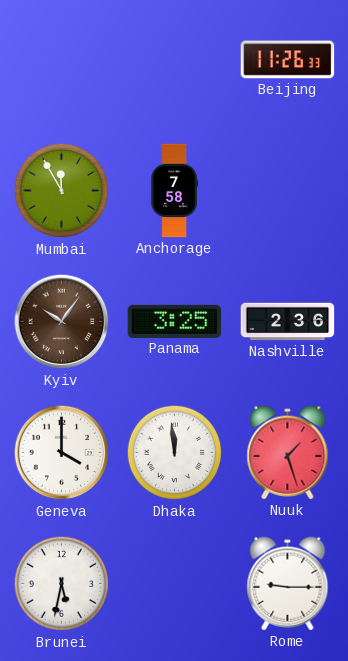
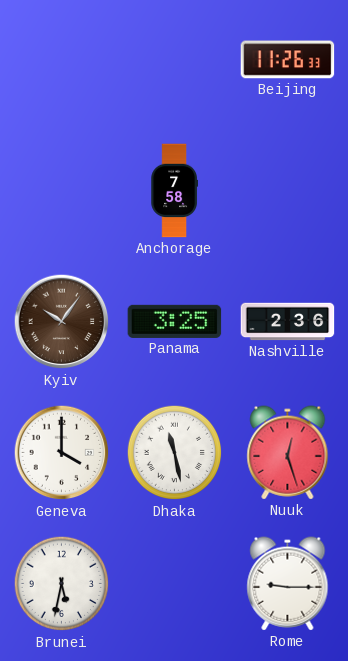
Mumbai: 11:55 -> none
Dhaka: 11:59 -> 11:28
Nuuk: 1:27 -> 12:27
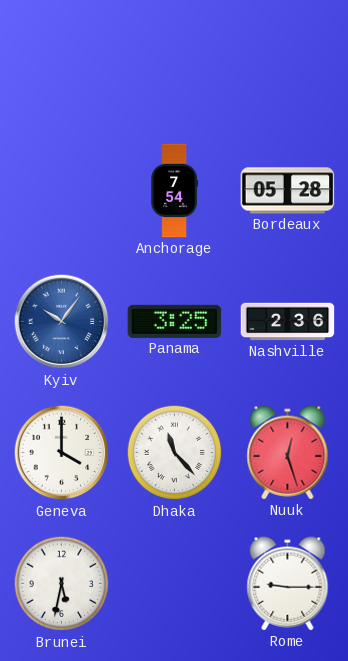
Beijing: 11:26 -> none
Anchorage: 7:58 -> 7:54
Bordeaux: none -> 05:28
Kyiv dial: brown -> blue
Dhaka: 11:28 -> 11:23
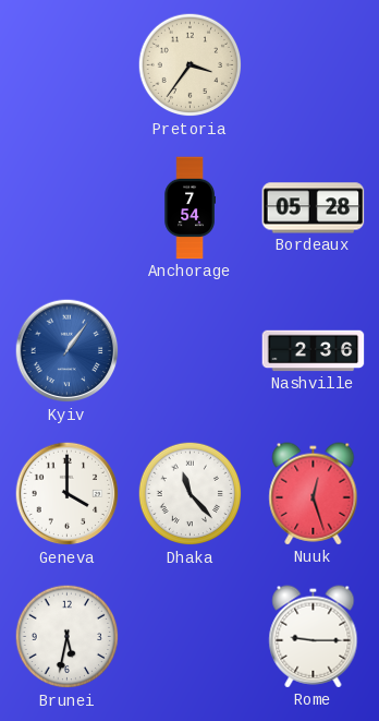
Pretoria: none -> 3:36
Kyiv: 10:06 -> 1:06
Panama: 3:25 -> none
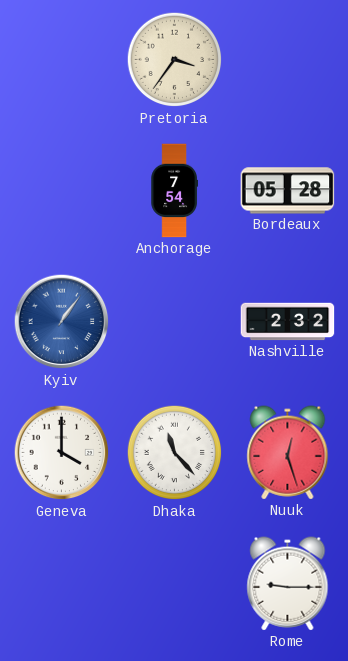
Nashville: 2:36 -> 2:32
Brunei: 5:32 -> none
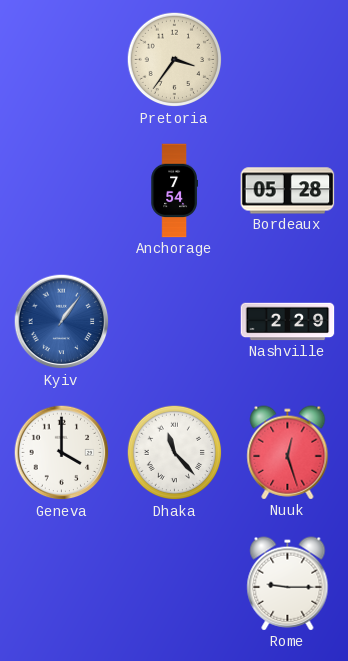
Nashville: 2:32 -> 2:29
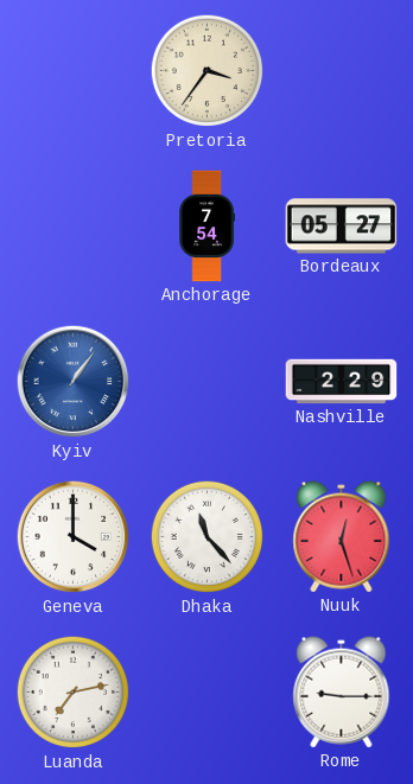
Bordeaux: 05:28 -> 05:27
Luanda: none -> 7:13
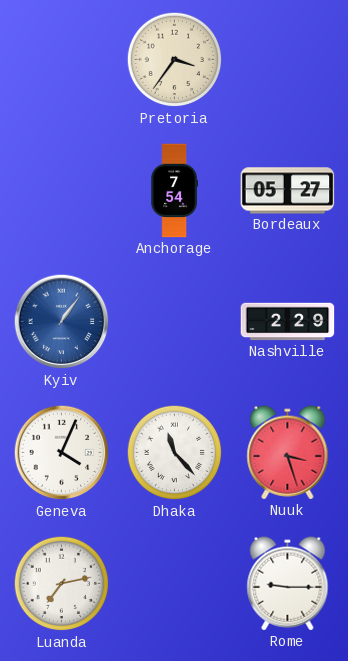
Geneva: 4:00 -> 4:04
Nuuk: 12:27 -> 3:27
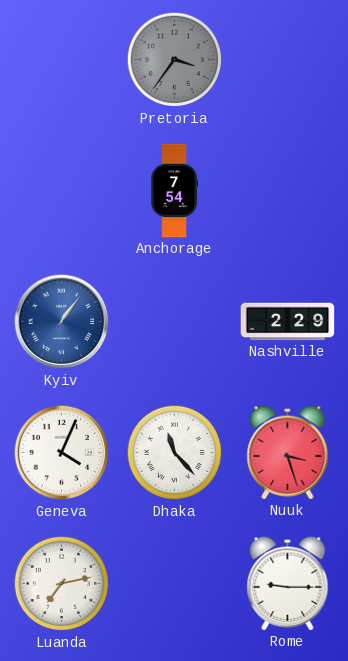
Pretoria dial: cream -> grey
Bordeaux: 05:27 -> none
